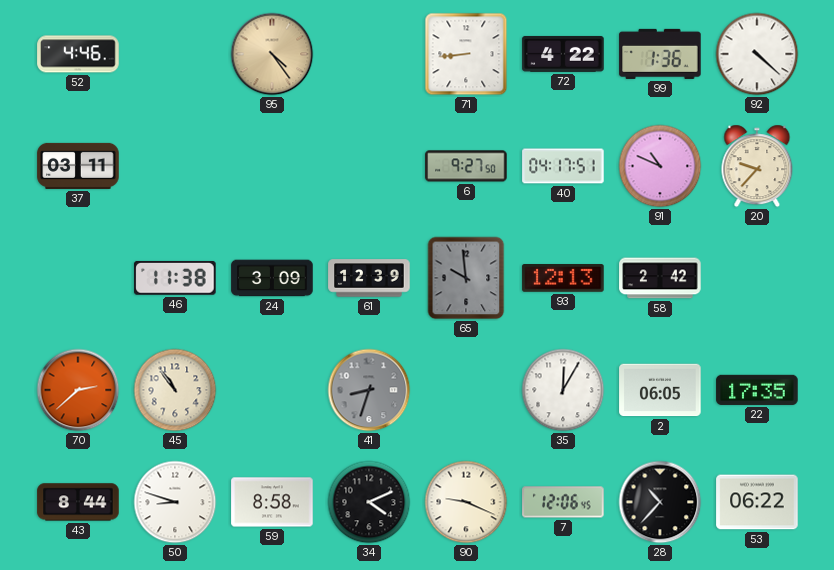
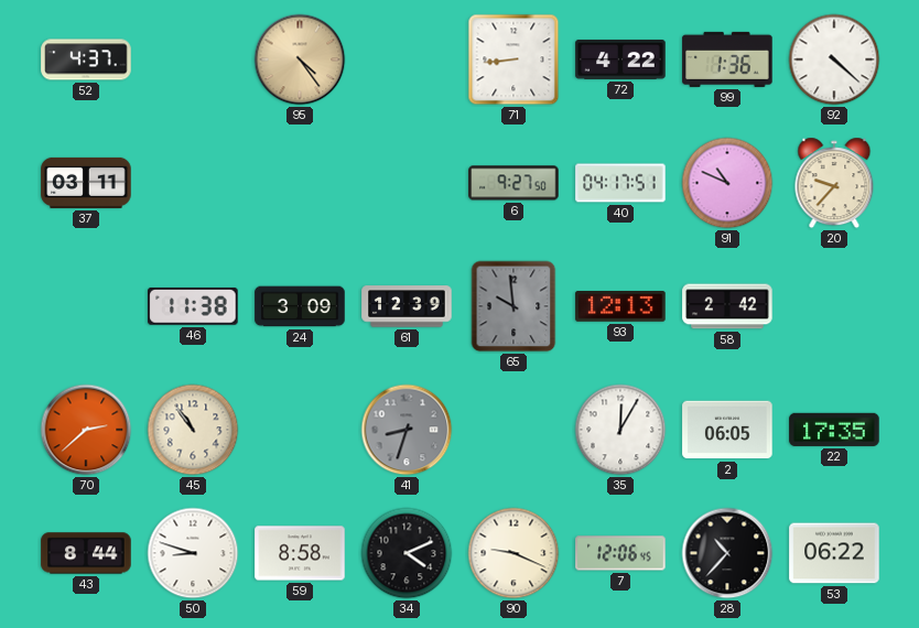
52: 4:46 -> 4:37
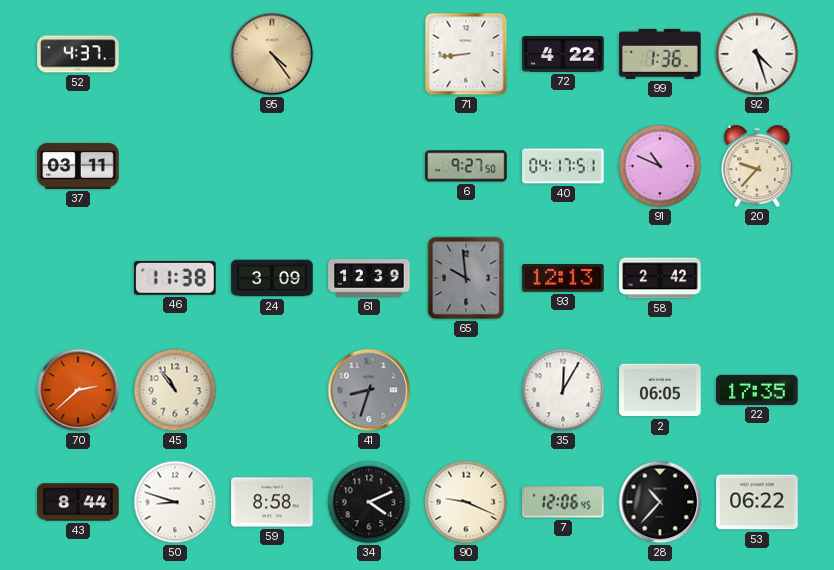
92: 4:22 -> 4:27
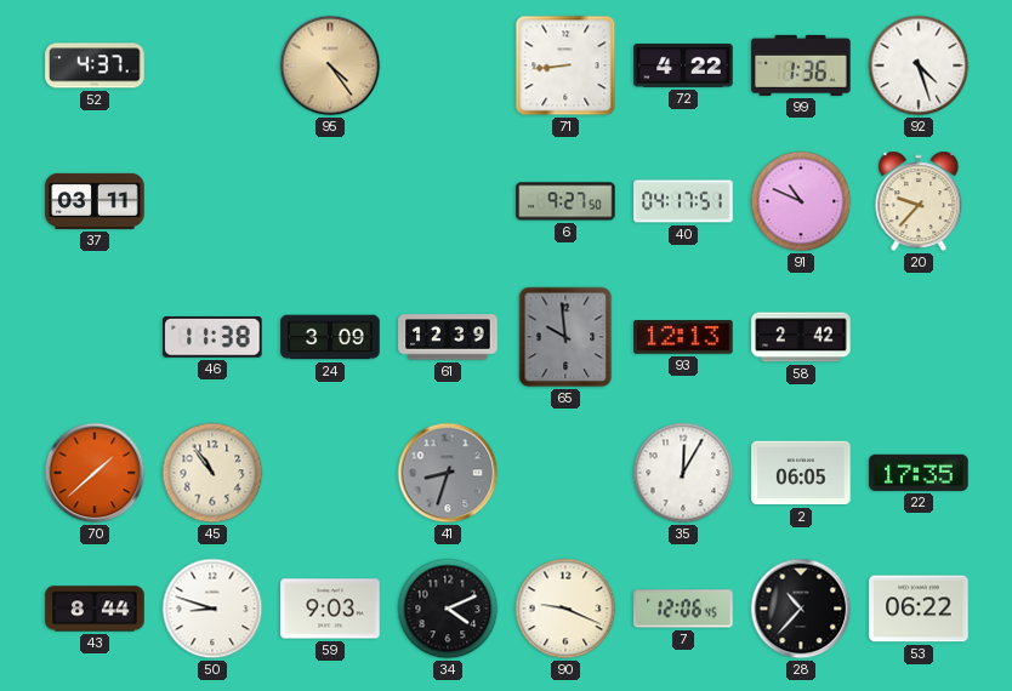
70: 2:38 -> 1:38
59: 8:58 -> 9:03
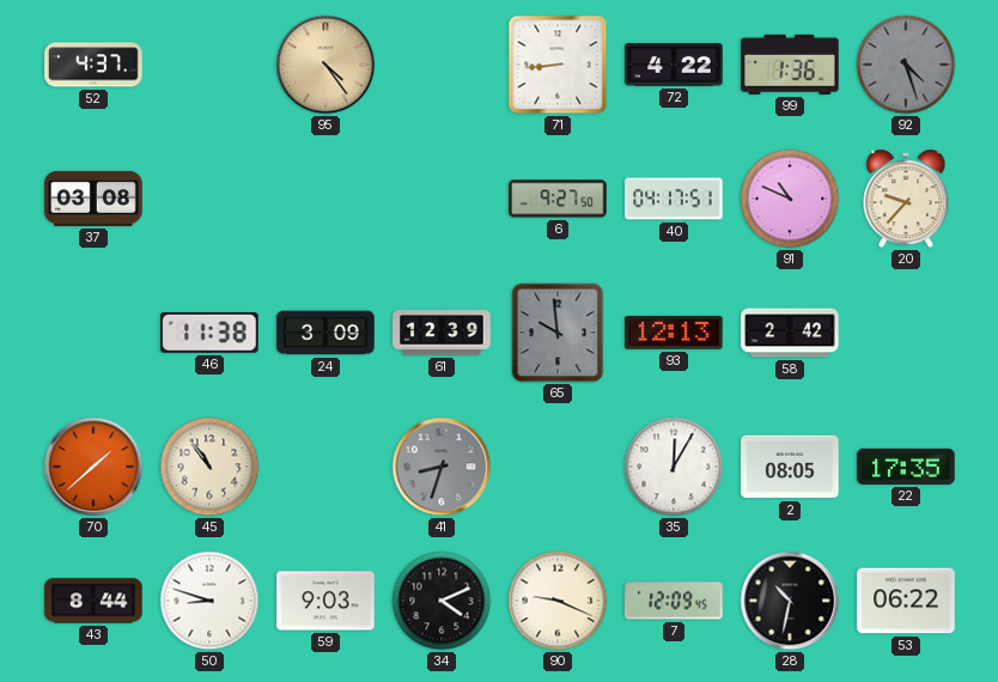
92 dial: white -> grey
37: 03:11 -> 03:08
2: 06:05 -> 08:05
7: 12:06 -> 12:09
28: 10:37 -> 10:32
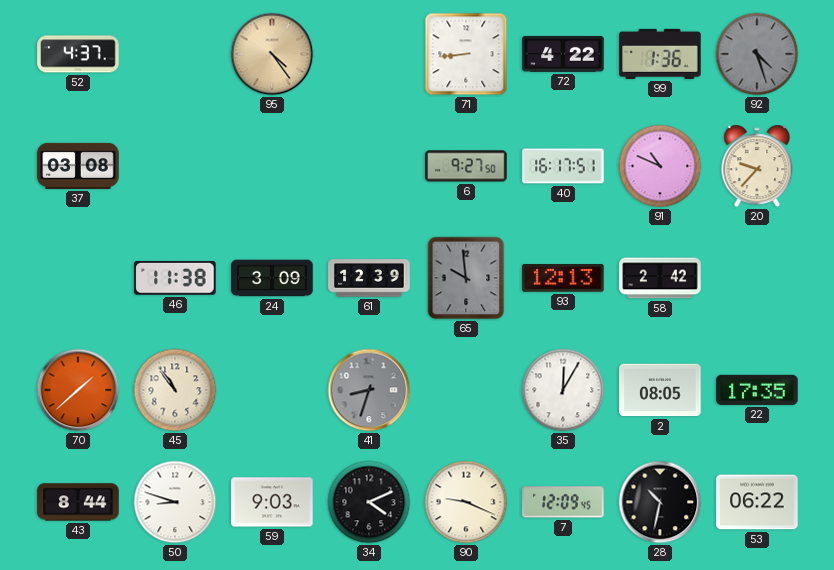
40: 04:17 -> 16:17
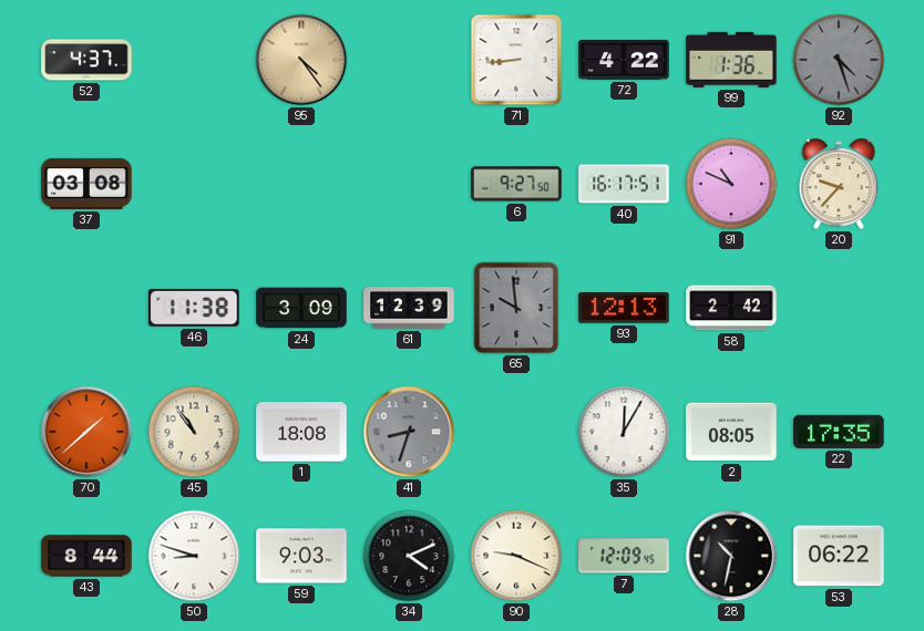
1: none -> 18:08
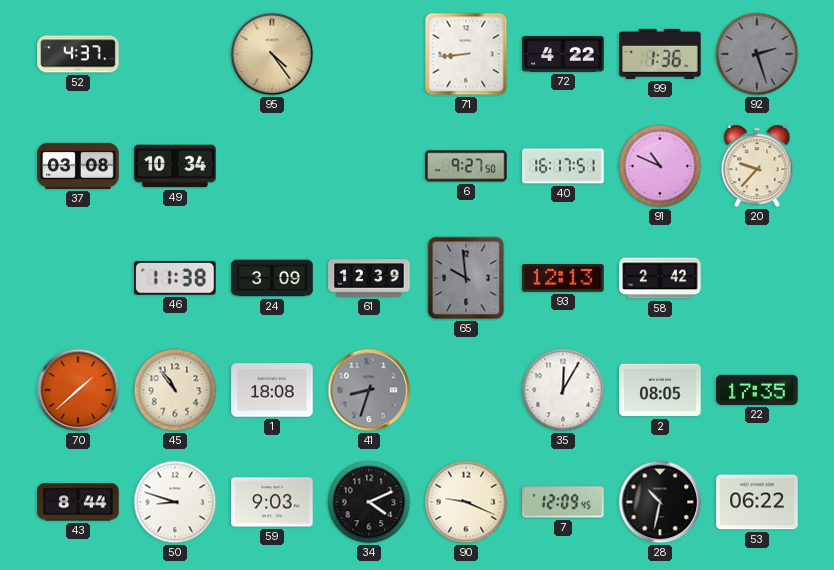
92: 4:27 -> 2:27
49: none -> 10:34
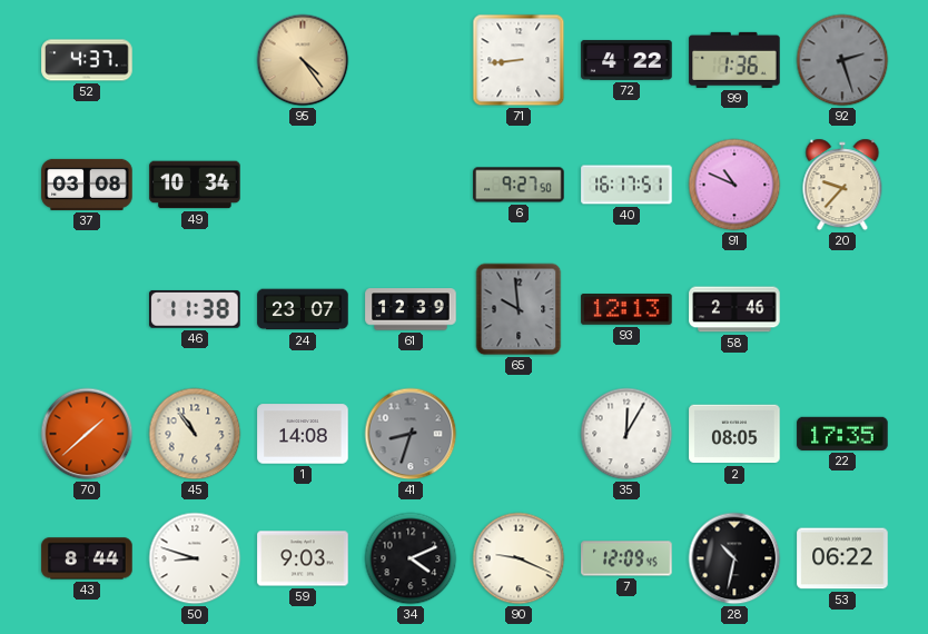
24: 3:09 -> 23:07
58: 2:42 -> 2:46
1: 18:08 -> 14:08
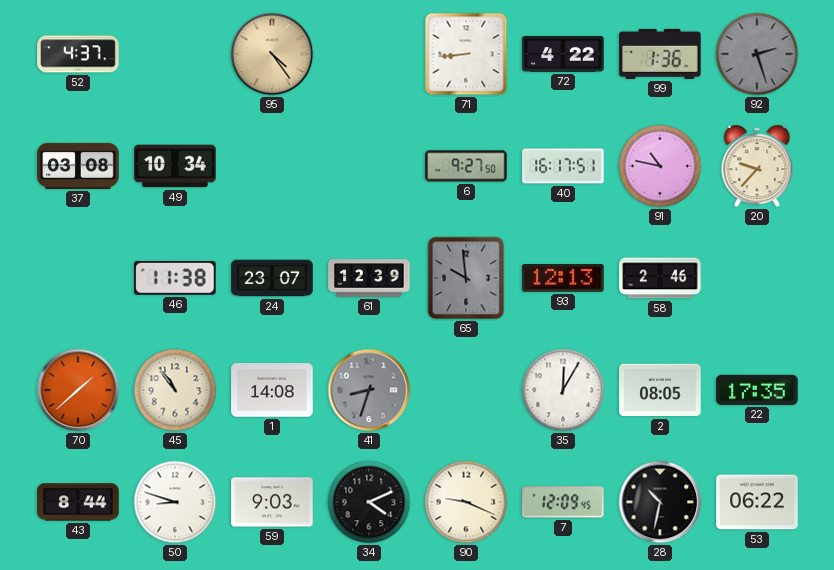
91: 10:49 -> 10:47
